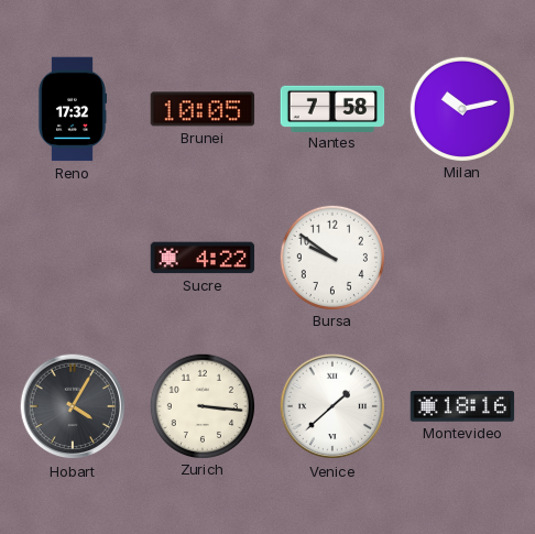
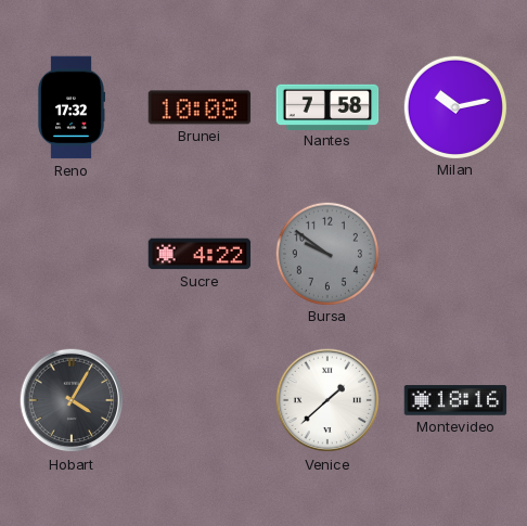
Brunei: 10:05 -> 10:08
Bursa dial: white -> grey
Zurich: 3:16 -> none
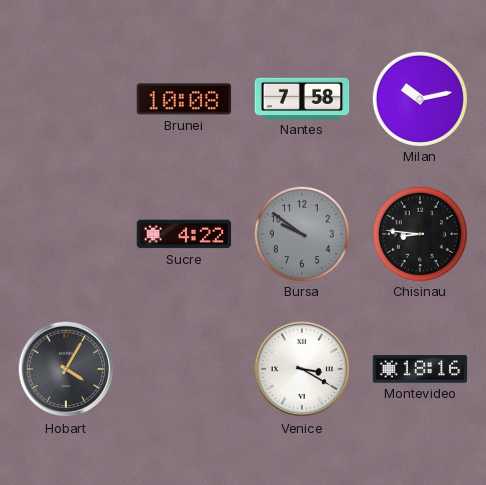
Reno: 17:32 -> none
Chisinau: none -> 8:46
Venice: 1:38 -> 3:20
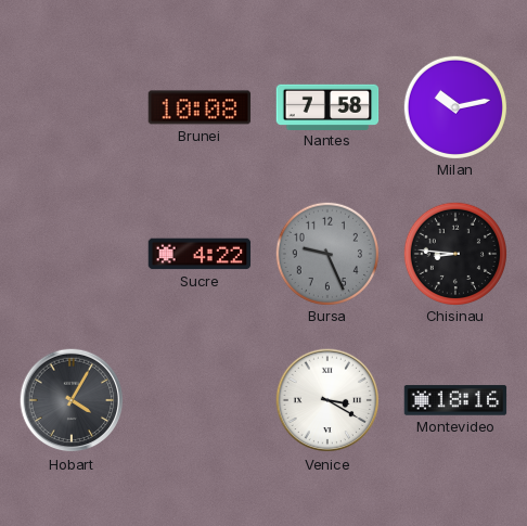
Bursa: 9:51 -> 9:26
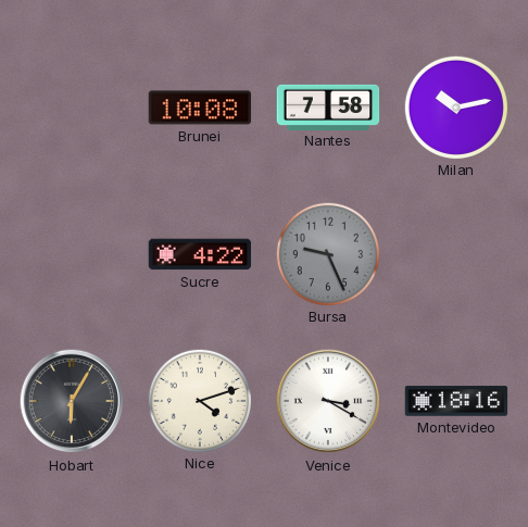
Chisinau: 8:46 -> none
Hobart: 4:05 -> 6:05
Nice: none -> 4:12
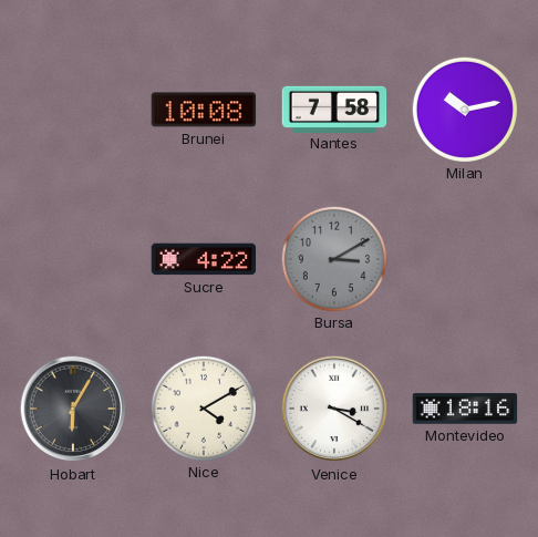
Bursa: 9:26 -> 3:10
Nice: 4:12 -> 4:10
